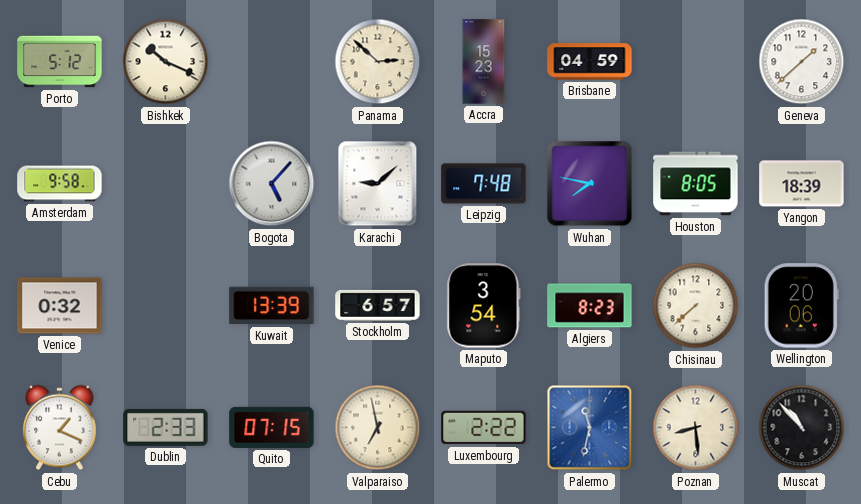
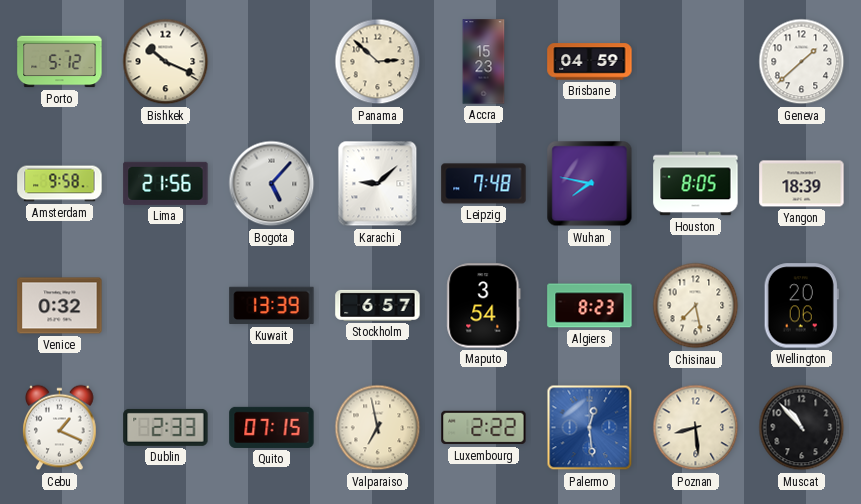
Lima: none -> 21:56
Chisinau: 7:38 -> 7:28
Palermo: 11:32 -> 12:29
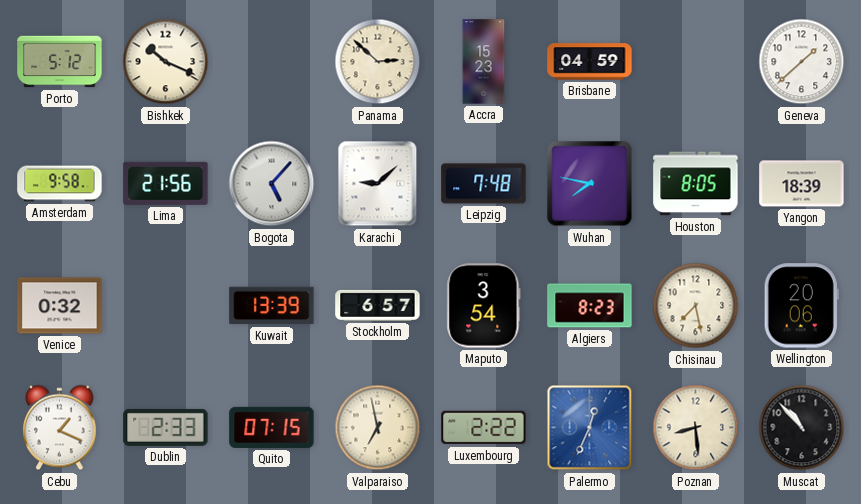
Palermo: 12:29 -> 12:34
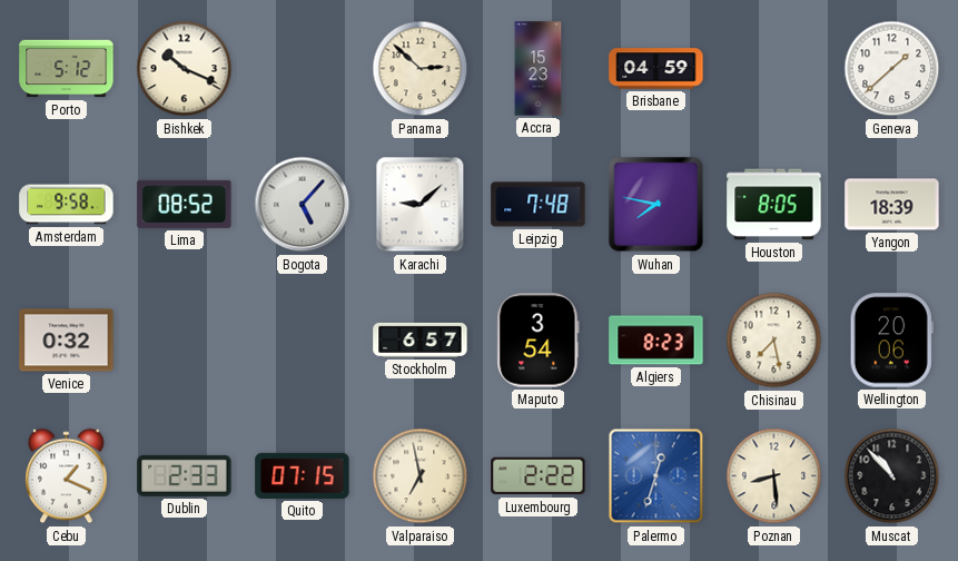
Lima: 21:56 -> 08:52
Kuwait: 13:39 -> none
Palermo: 12:34 -> 12:33
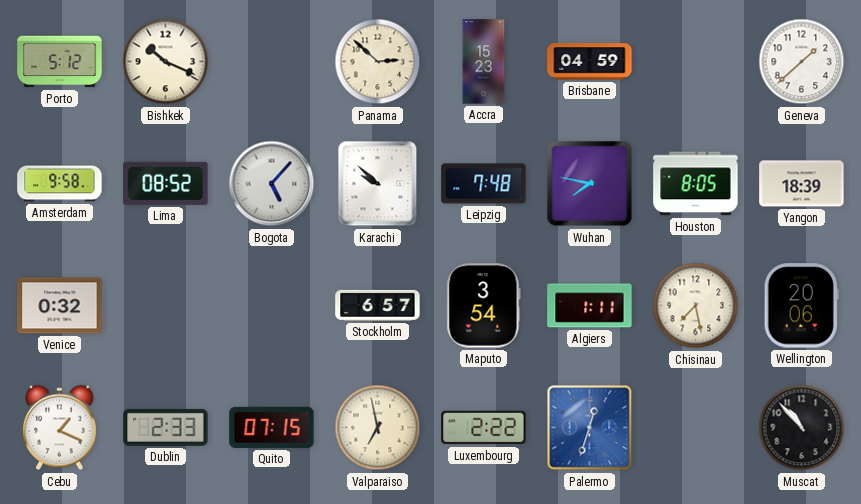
Karachi: 9:08 -> 9:52
Algiers: 8:23 -> 1:11
Poznan: 8:29 -> none
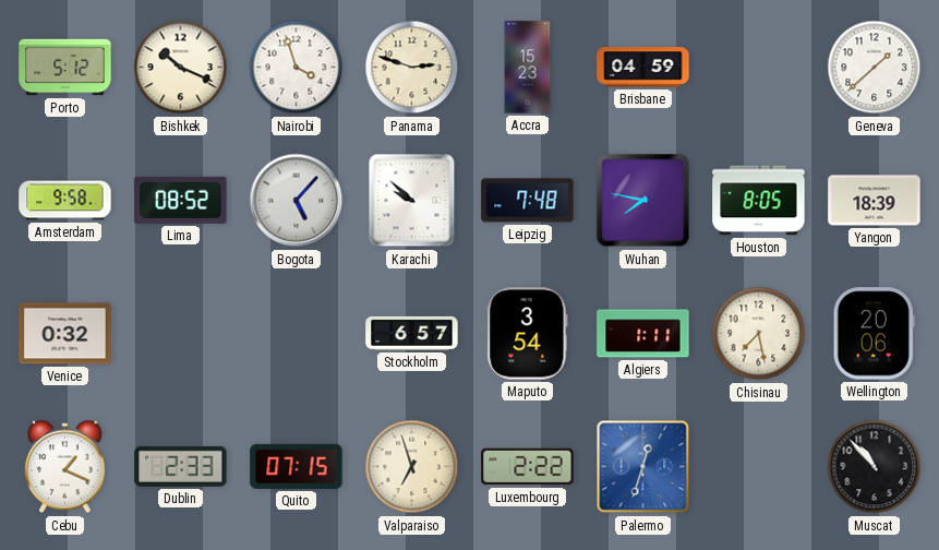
Nairobi: none -> 3:57
Panama: 2:52 -> 2:48
Valparaiso: 6:58 -> 6:57
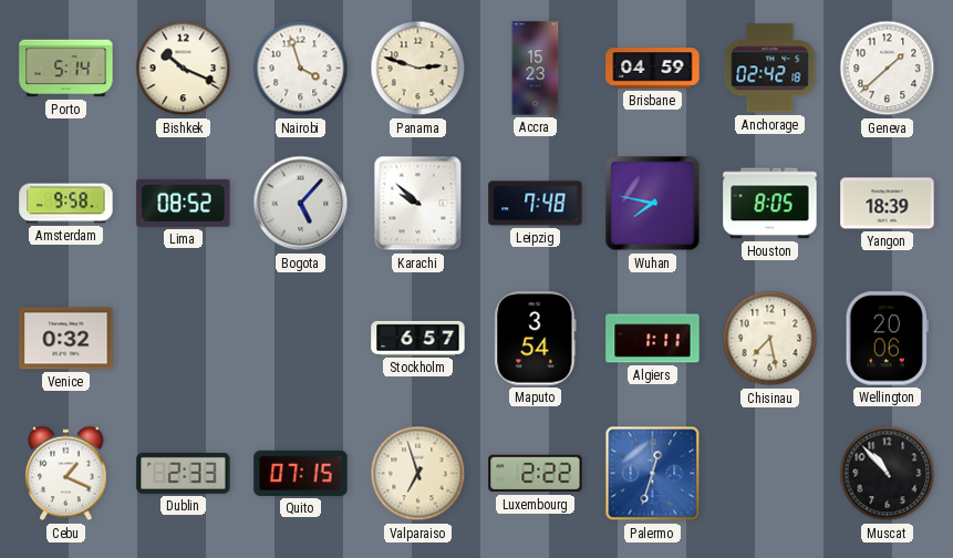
Porto: 5:12 -> 5:14
Anchorage: none -> 02:42
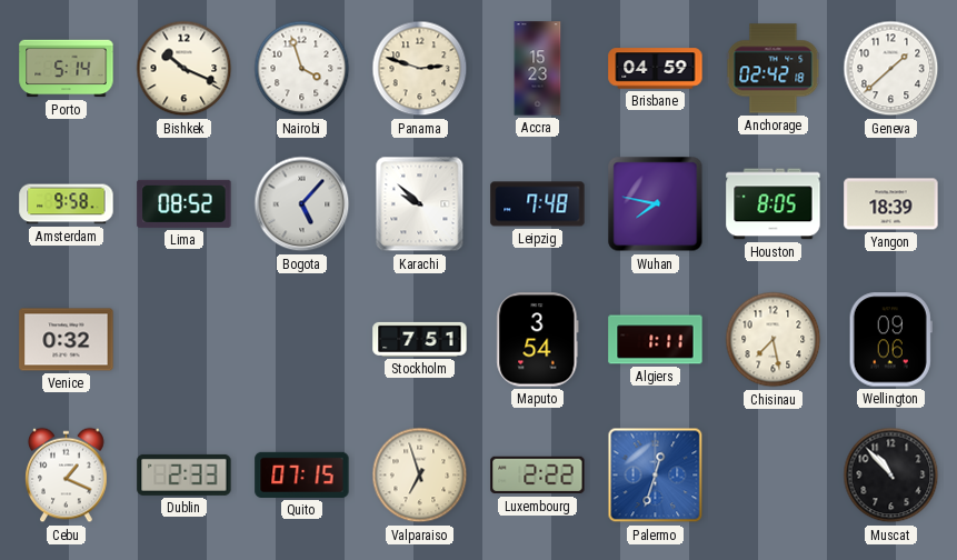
Stockholm: 6:57 -> 7:51
Wellington: 20:06 -> 09:06
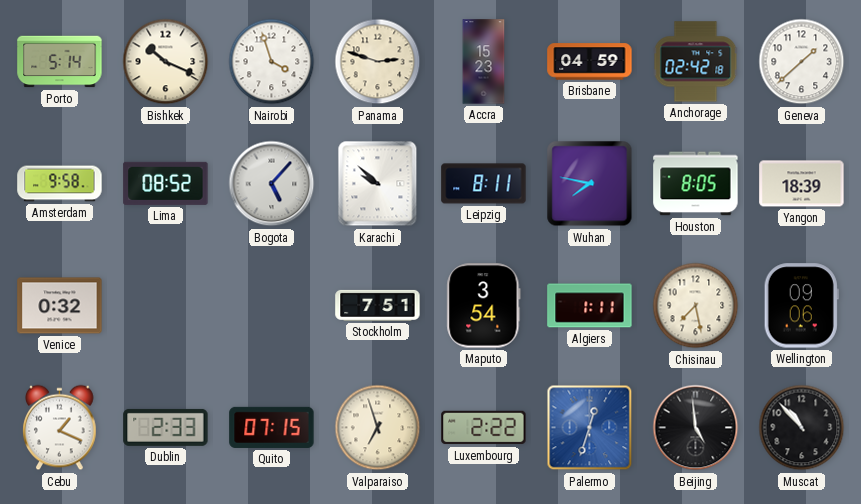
Leipzig: 7:48 -> 8:11
Beijing: none -> 4:59
